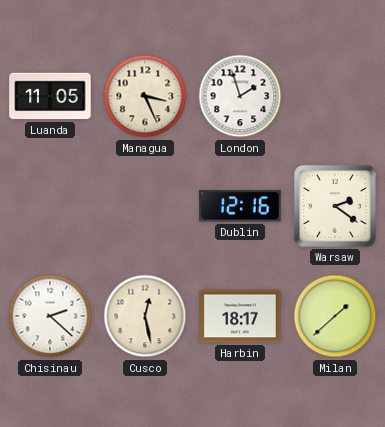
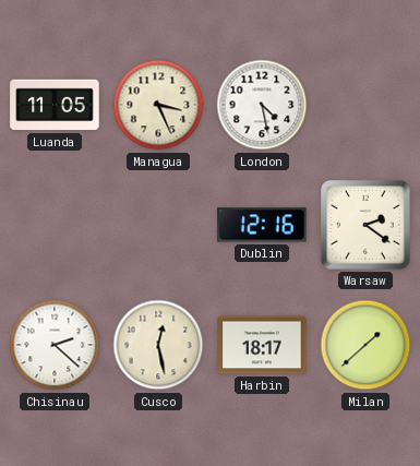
London: 1:57 -> 4:28
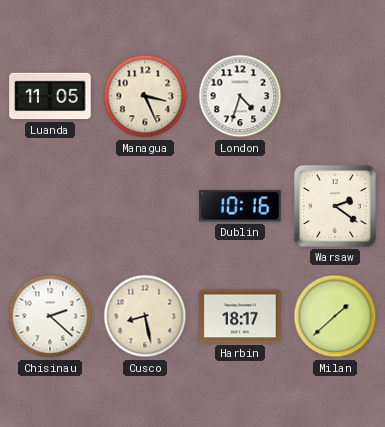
London: 4:28 -> 4:33
Dublin: 12:16 -> 10:16
Cusco: 12:28 -> 8:28
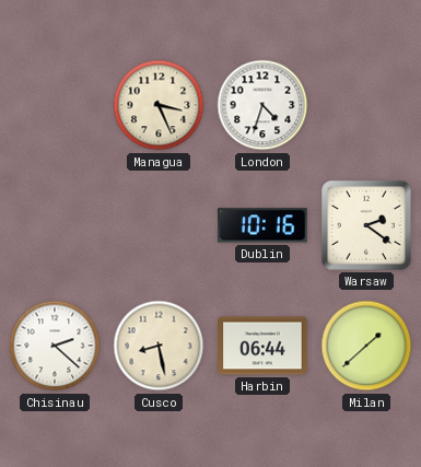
Luanda: 11:05 -> none
Harbin: 18:17 -> 06:44
